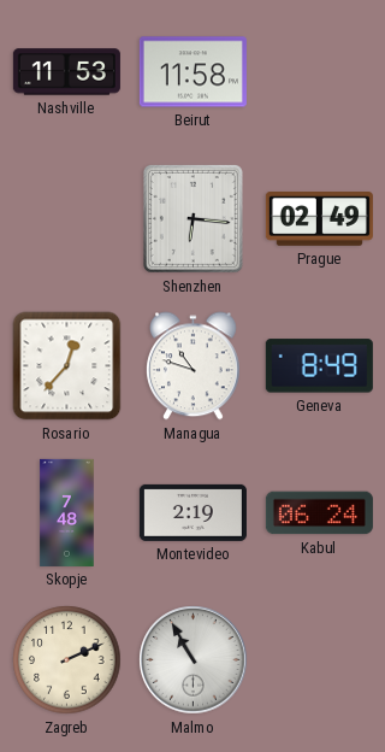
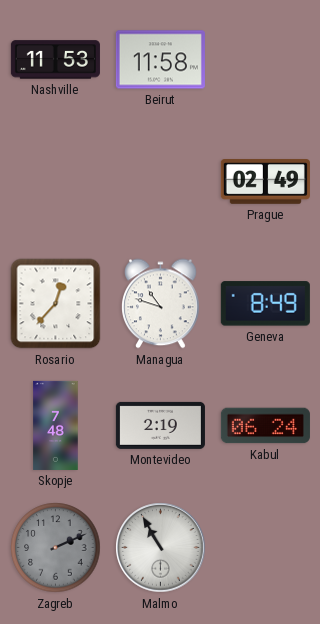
Shenzhen: 6:16 -> none
Zagreb dial: cream -> grey
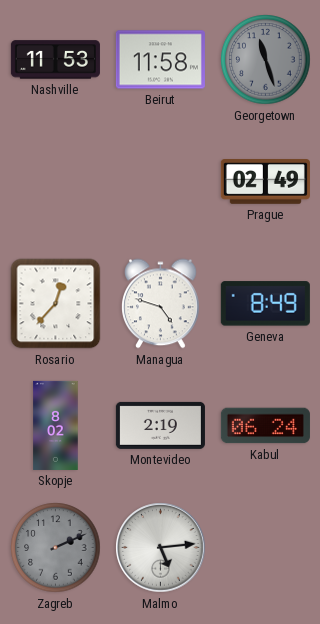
Georgetown: none -> 11:27
Managua: 10:48 -> 4:48
Skopje: 7:48 -> 8:02
Malmo: 10:55 -> 5:14
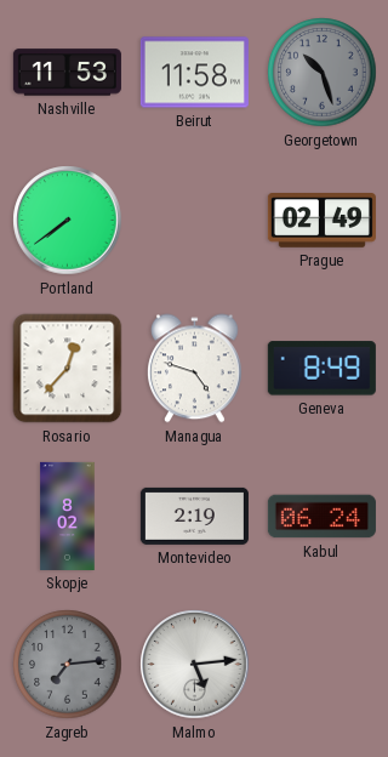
Georgetown: 11:27 -> 10:27
Portland: none -> 7:39
Zagreb: 2:11 -> 7:14
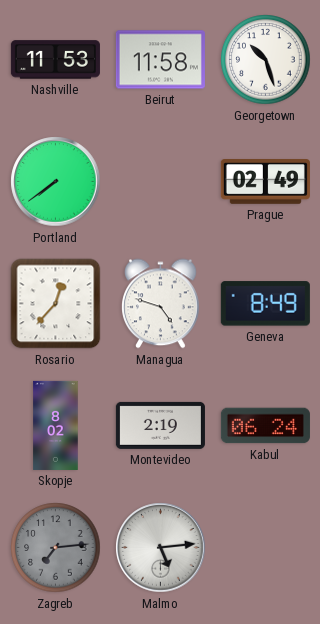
Georgetown dial: grey -> white
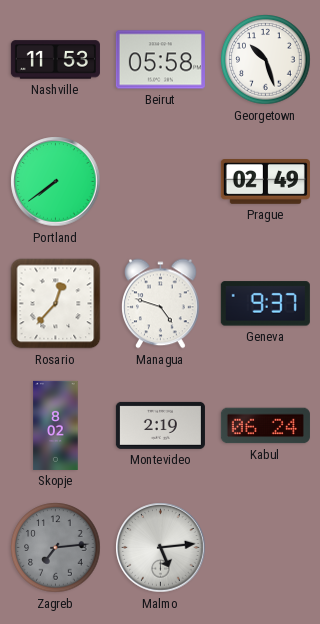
Beirut: 11:58 -> 05:58
Geneva: 8:49 -> 9:37
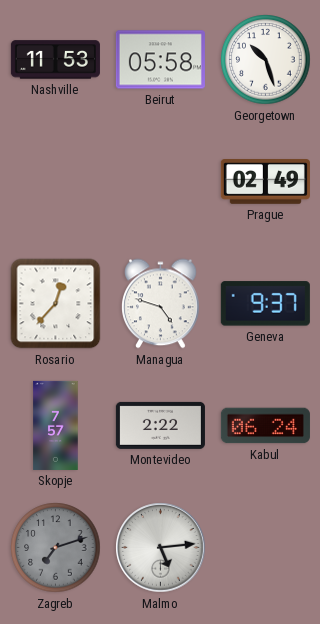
Portland: 7:39 -> none
Skopje: 8:02 -> 7:57
Montevideo: 2:19 -> 2:22
Zagreb: 7:14 -> 7:12
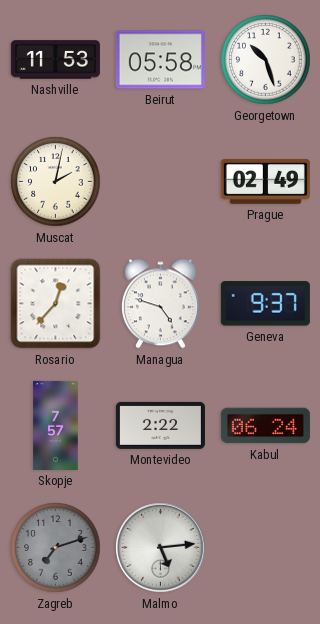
Muscat: none -> 2:02
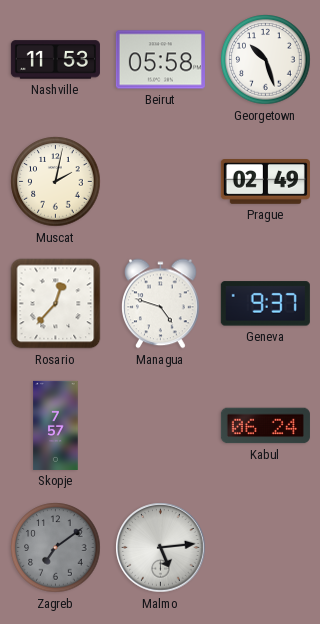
Montevideo: 2:22 -> none
Zagreb: 7:12 -> 7:09
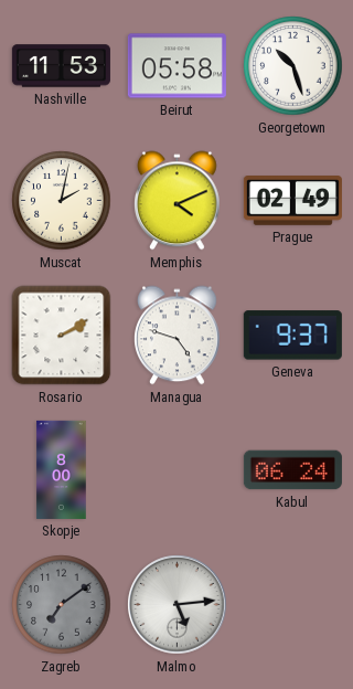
Memphis: none -> 4:11
Rosario: 12:37 -> 2:10
Skopje: 7:57 -> 8:00
